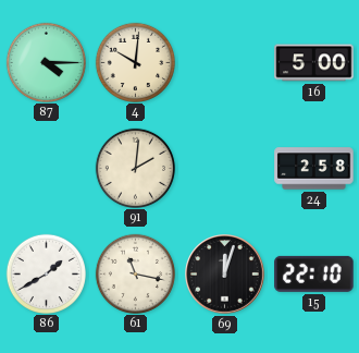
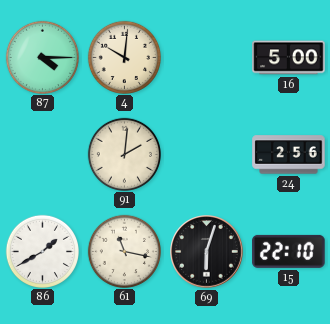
24: 2:58 -> 2:56
69: 12:03 -> 6:03
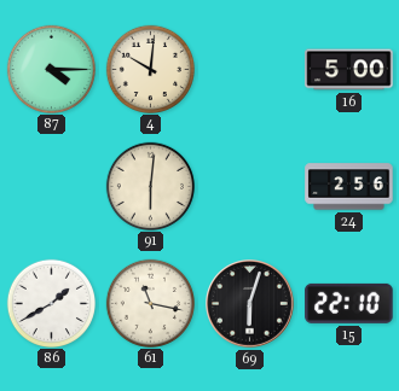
91: 2:01 -> 6:01
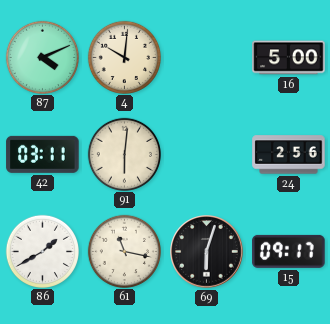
87: 4:15 -> 4:11
42: none -> 03:11
15: 22:10 -> 09:17
